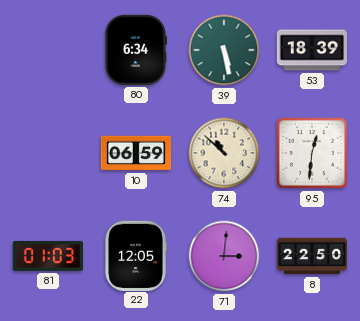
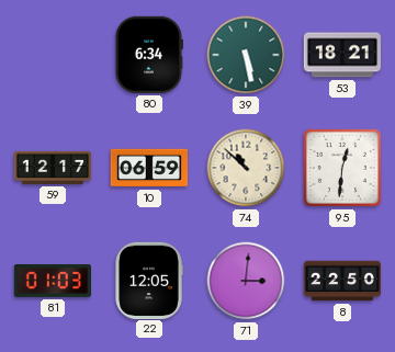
53: 18:39 -> 18:21
59: none -> 12:17
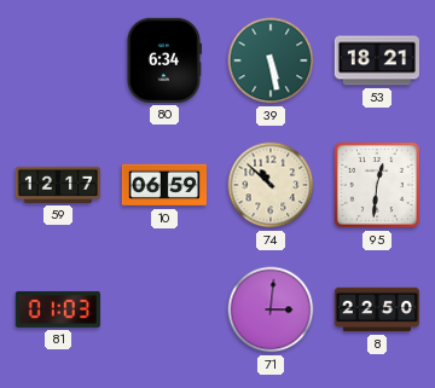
22: 12:05 -> none
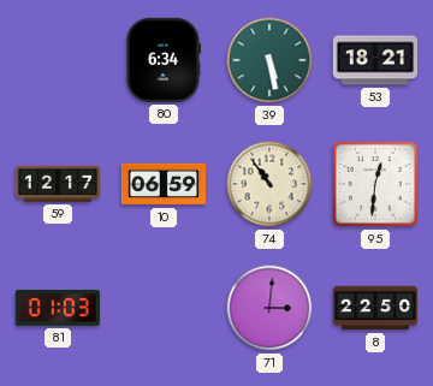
74: 10:52 -> 10:54
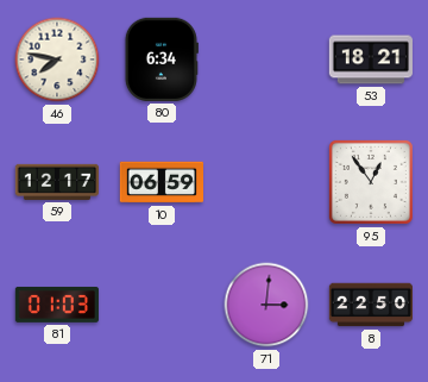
46: none -> 7:47
39: 5:28 -> none
74: 10:54 -> none
95: 12:31 -> 12:54
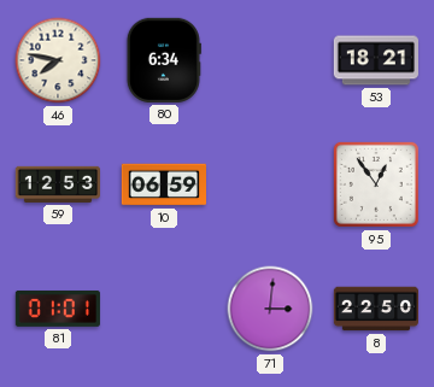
59: 12:17 -> 12:53
81: 01:03 -> 01:01
